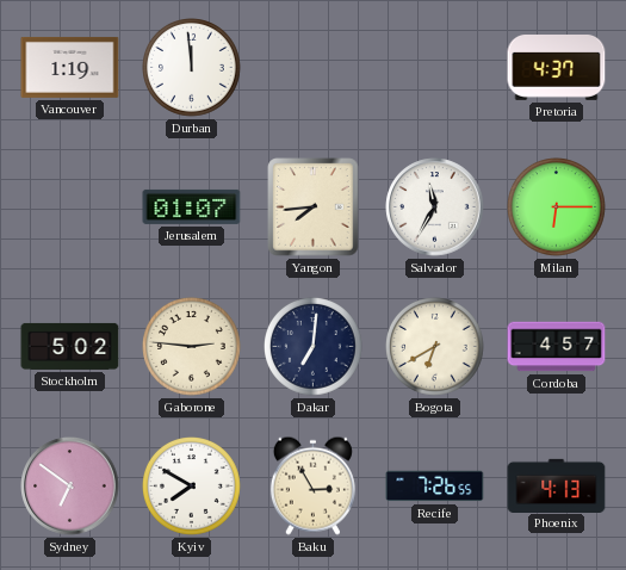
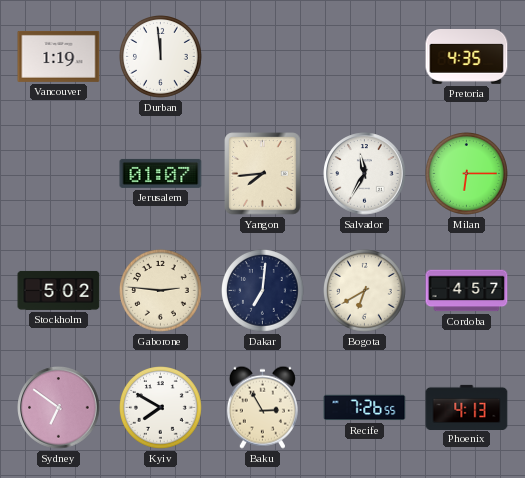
Pretoria: 4:37 -> 4:35
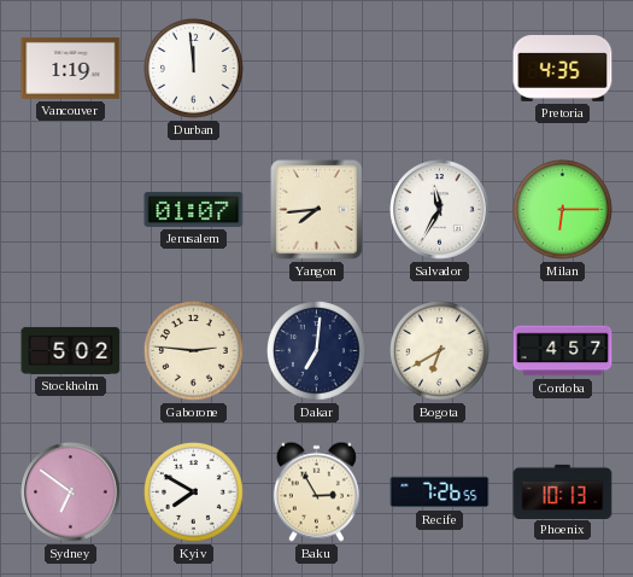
Phoenix: 4:13 -> 10:13
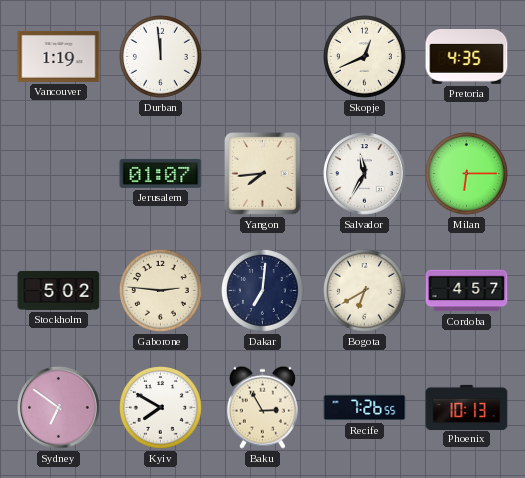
Skopje: none -> 12:41
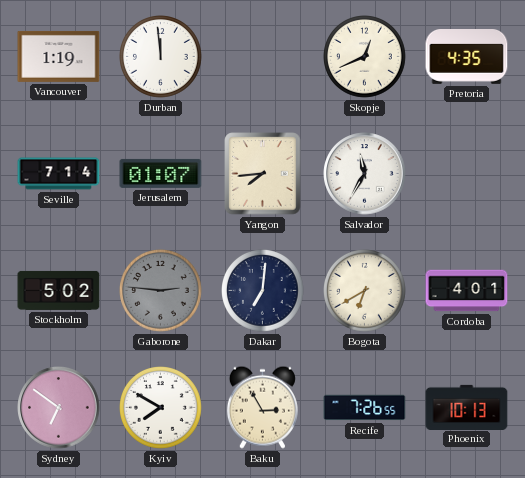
Seville: none -> 7:14
Milan: 6:15 -> none
Gaborone dial: cream -> grey
Cordoba: 4:57 -> 4:01
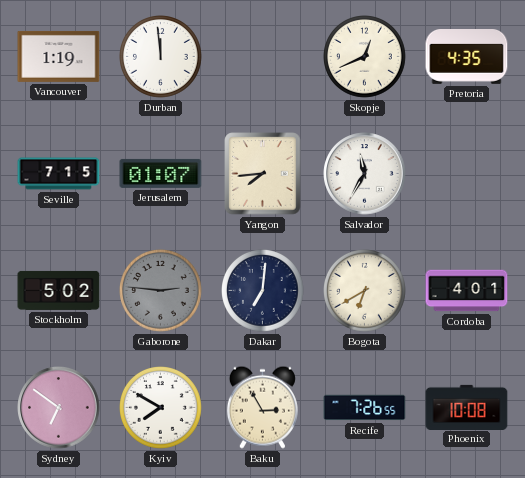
Seville: 7:14 -> 7:15
Phoenix: 10:13 -> 10:08
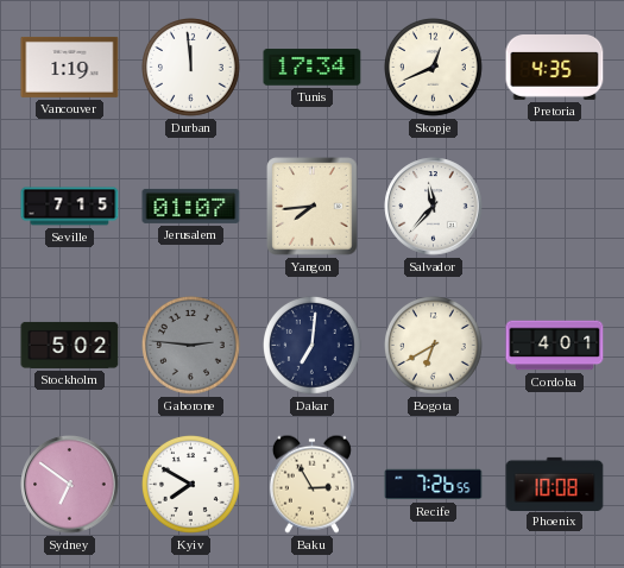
Tunis: none -> 17:34
Salvador: 11:35 -> 11:37
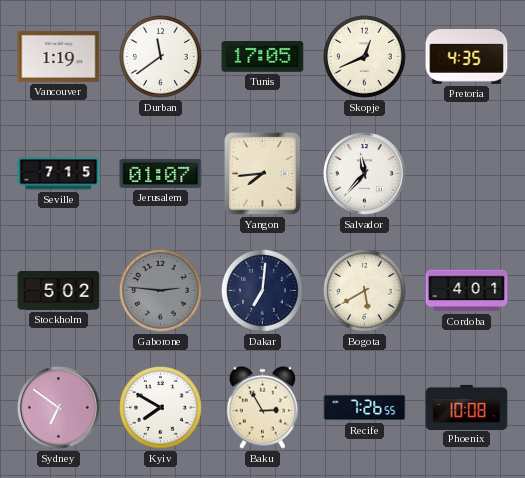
Durban: 11:59 -> 11:39
Tunis: 17:34 -> 17:05
Bogota: 6:40 -> 5:40
